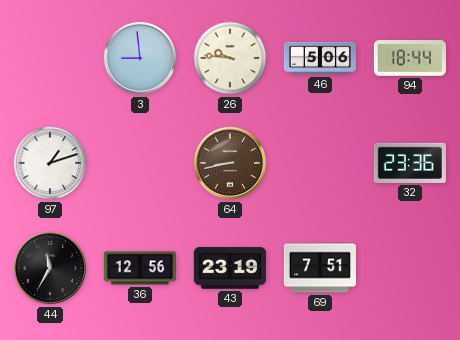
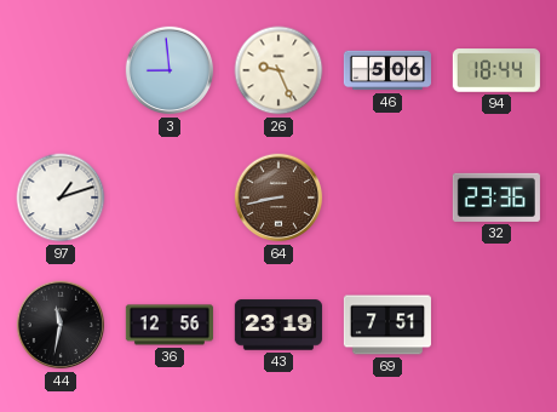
26: 9:46 -> 9:26
44: 11:35 -> 11:32
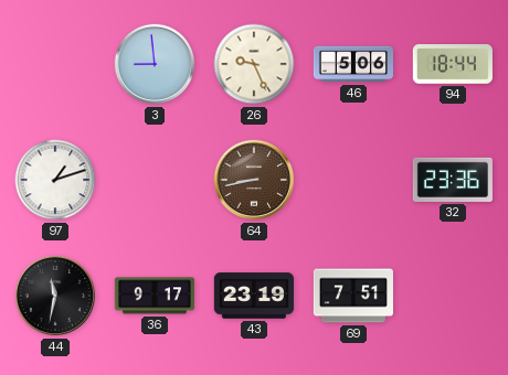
36: 12:56 -> 9:17
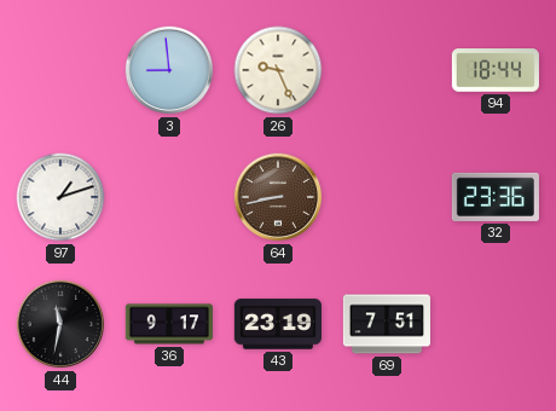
46: 5:06 -> none
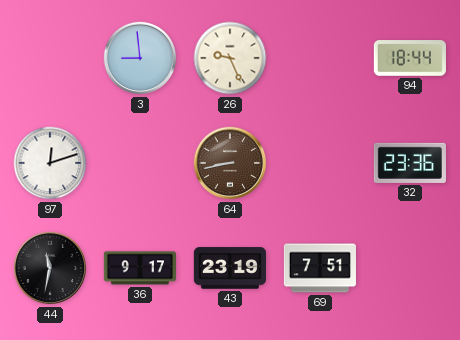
97: 1:12 -> 12:12
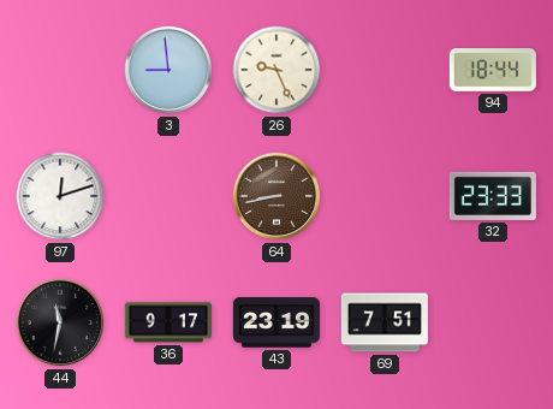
32: 23:36 -> 23:33
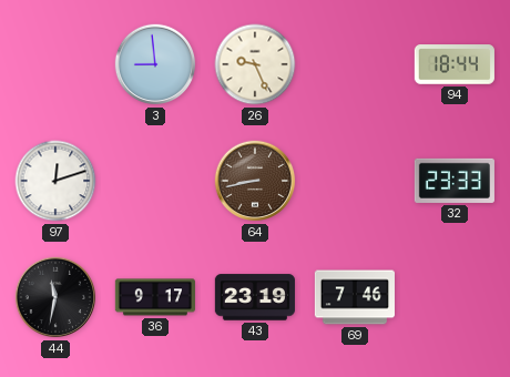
69: 7:51 -> 7:46
